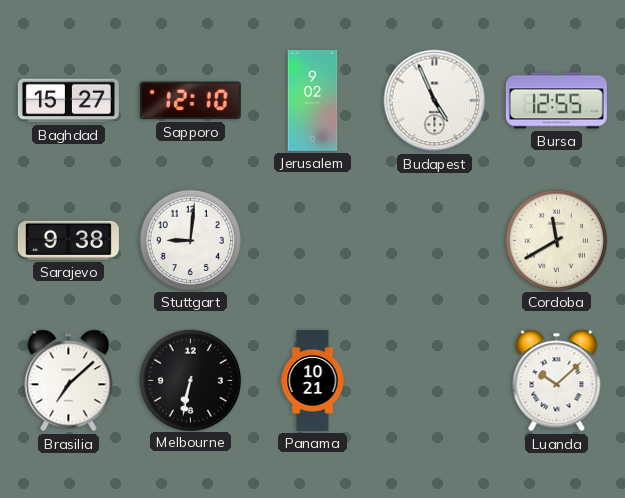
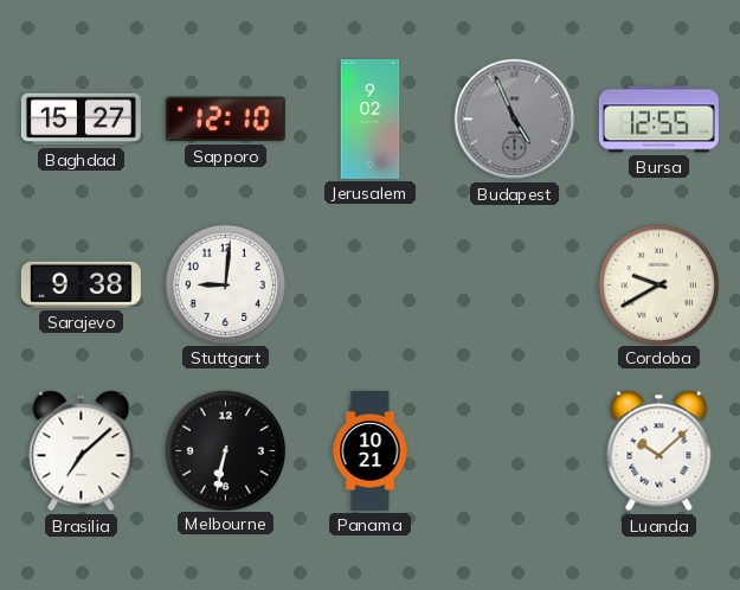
Budapest dial: white -> grey
Cordoba: 11:40 -> 9:40
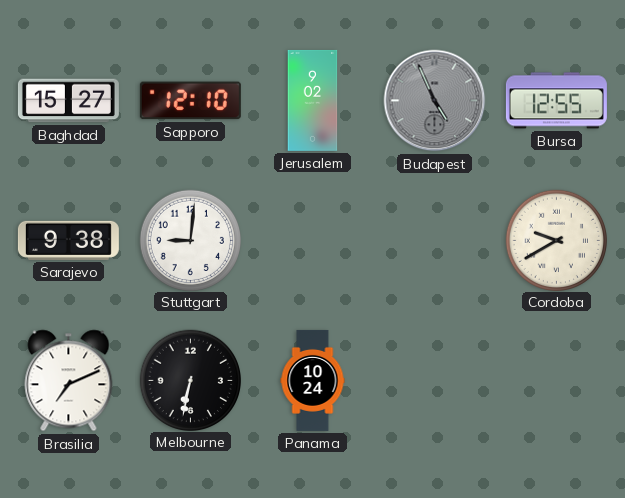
Brasilia: 7:08 -> 7:11
Panama: 10:21 -> 10:24
Luanda: 10:08 -> none
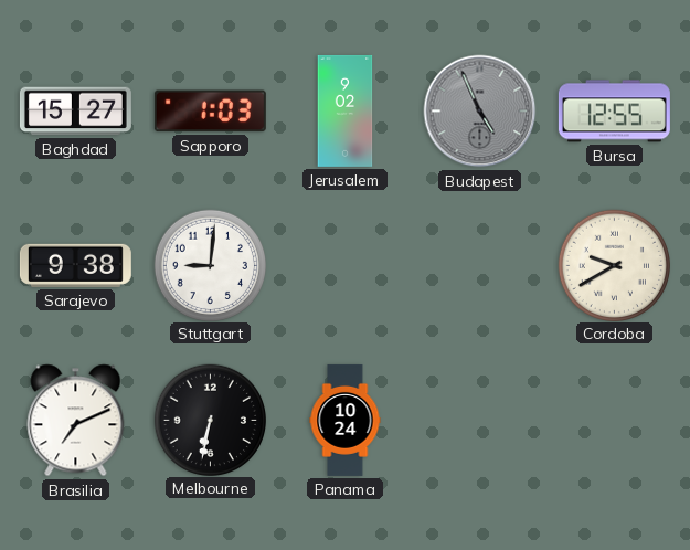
Sapporo: 12:10 -> 1:03
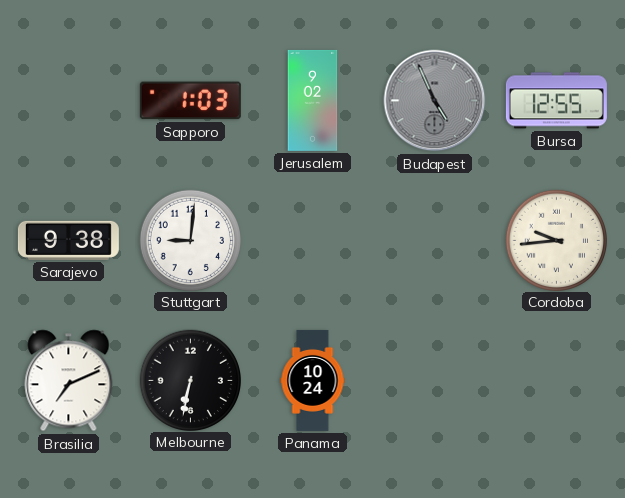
Baghdad: 15:27 -> none
Cordoba: 9:40 -> 9:44
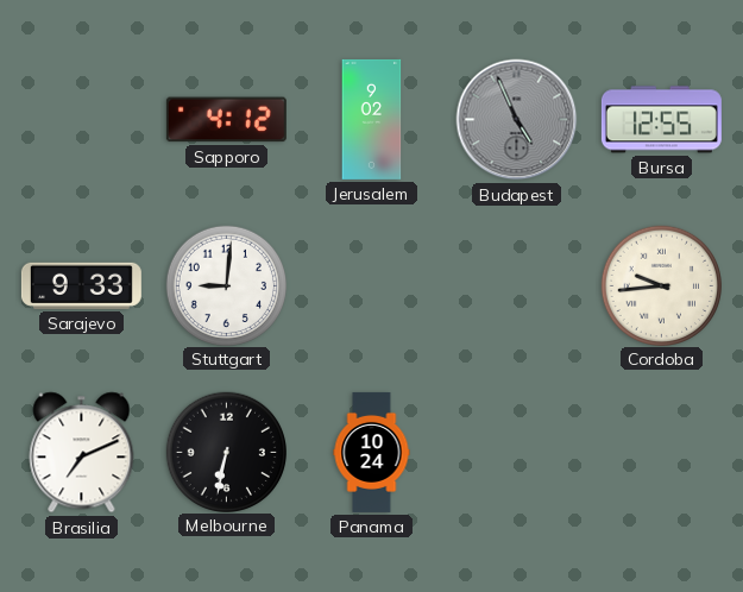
Sapporo: 1:03 -> 4:12
Sarajevo: 9:38 -> 9:33
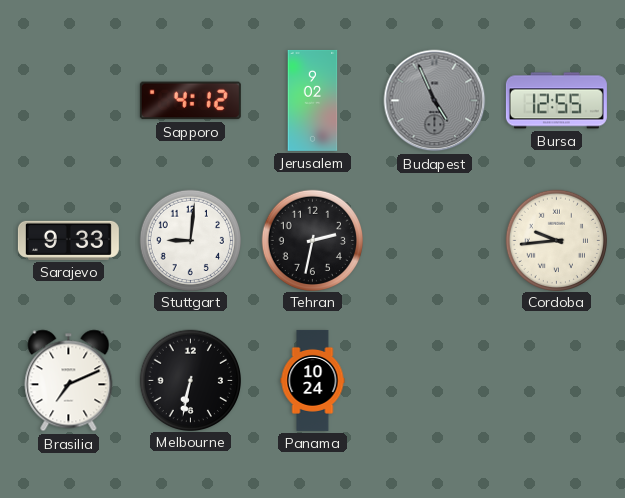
Tehran: none -> 2:32
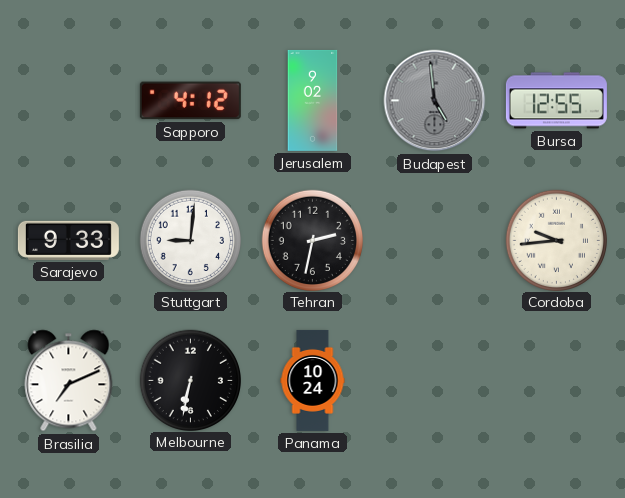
Budapest: 4:56 -> 4:59
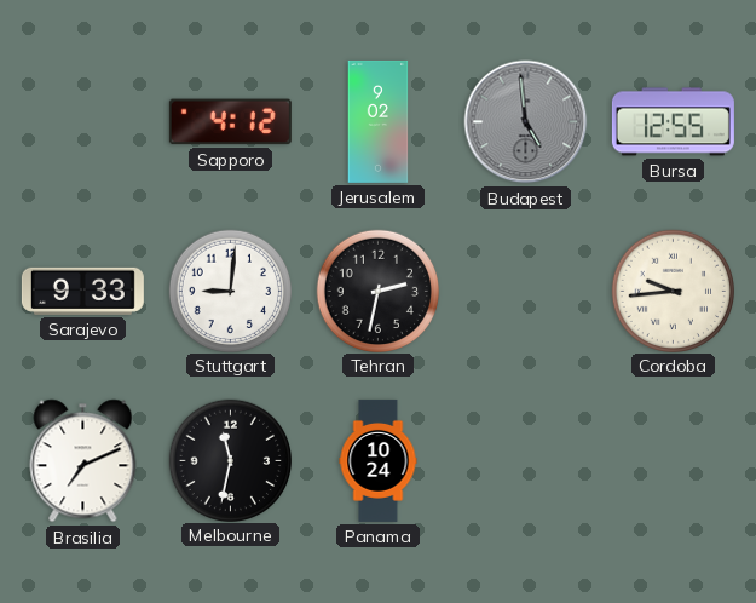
Melbourne: 6:32 -> 11:32
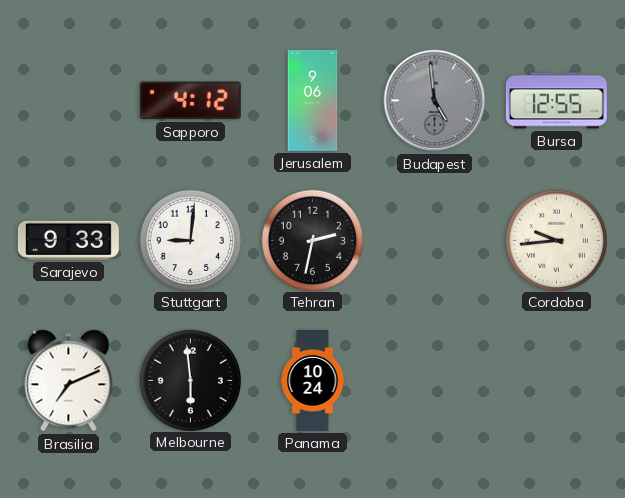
Jerusalem: 9:02 -> 9:06
Melbourne: 11:32 -> 5:59
